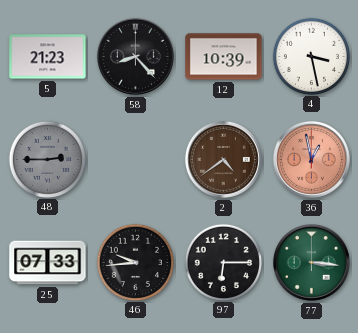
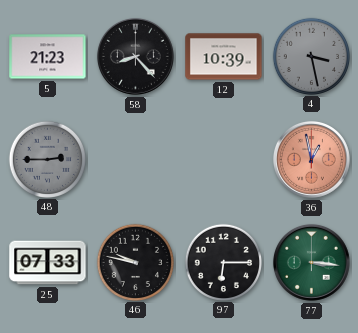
4 dial: white -> grey
2: 4:39 -> none
46: 9:44 -> 9:47
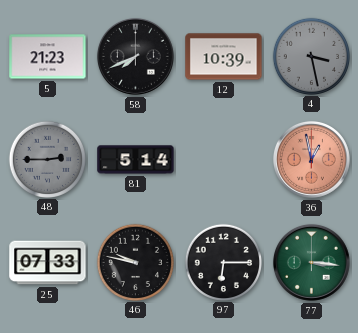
58: 8:23 -> 7:41
81: none -> 5:14
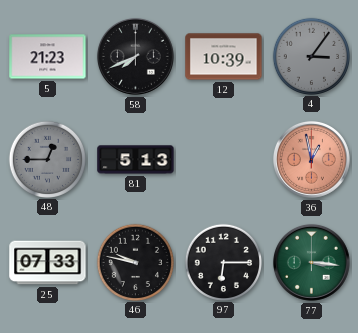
4: 3:28 -> 3:06
48: 2:45 -> 12:45
81: 5:14 -> 5:13
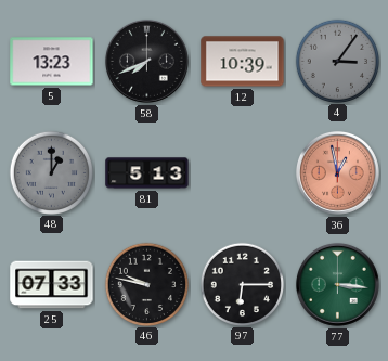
5: 21:23 -> 13:23
48: 12:45 -> 1:00
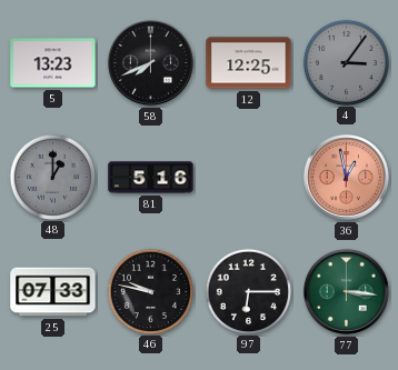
12: 10:39 -> 12:25
81: 5:13 -> 5:16
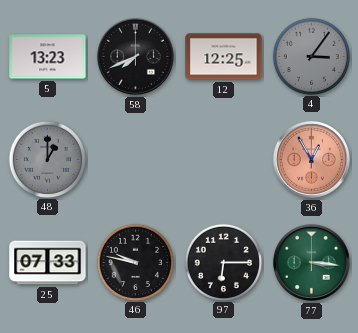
81: 5:16 -> none
36: 12:58 -> 12:55
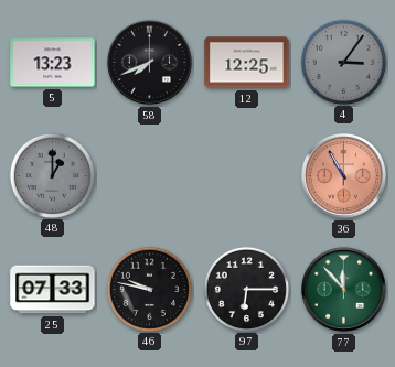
36: 12:55 -> 10:55
77: 3:16 -> 11:53
